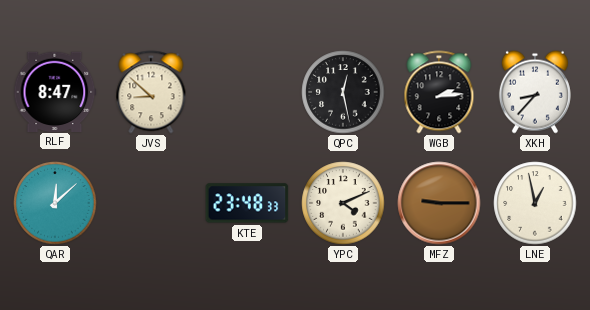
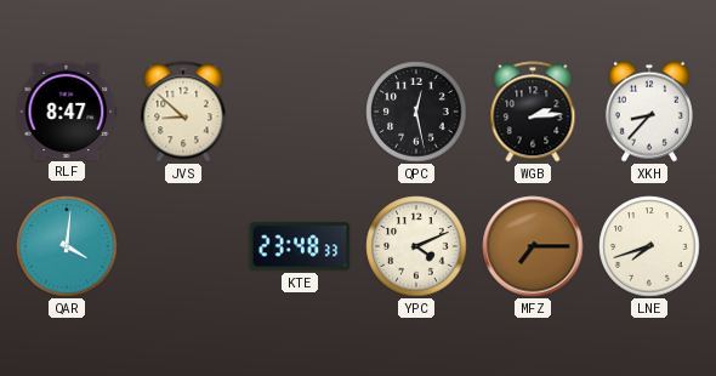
QAR: 12:08 -> 4:01
MFZ: 9:15 -> 7:15
LNE: 12:58 -> 7:42
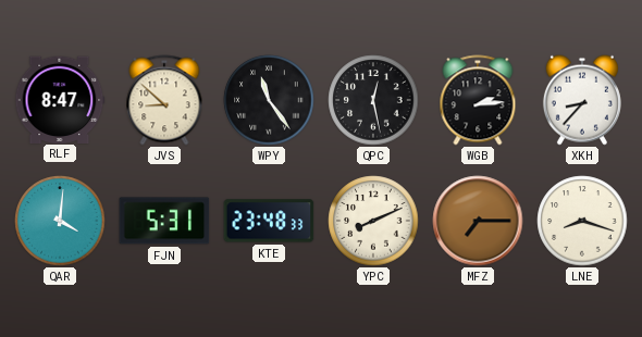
WPY: none -> 11:24
FJN: none -> 5:31
YPC: 4:11 -> 8:11
LNE: 7:42 -> 8:18
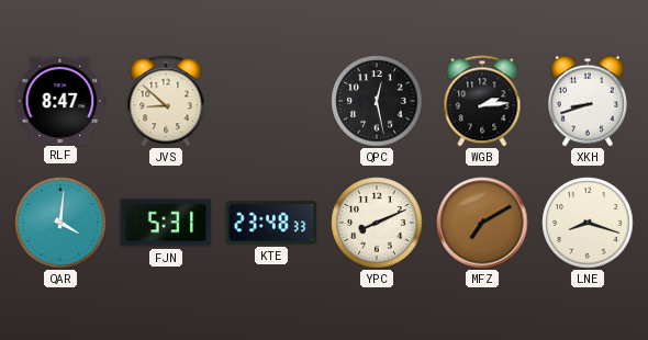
WPY: 11:24 -> none
XKH: 8:37 -> 8:42
MFZ: 7:15 -> 7:10
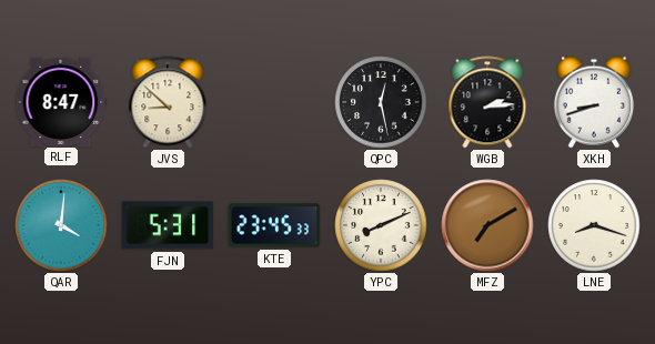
KTE: 23:48 -> 23:45
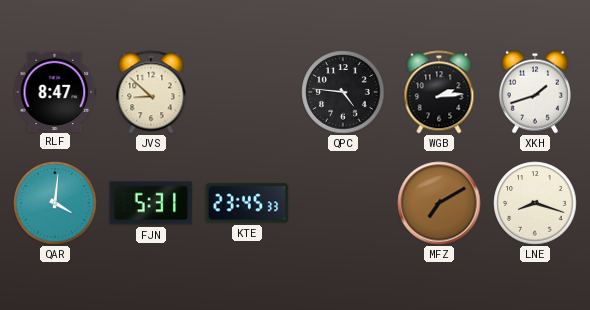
QPC: 12:28 -> 4:46
XKH: 8:42 -> 1:42
YPC: 8:11 -> none
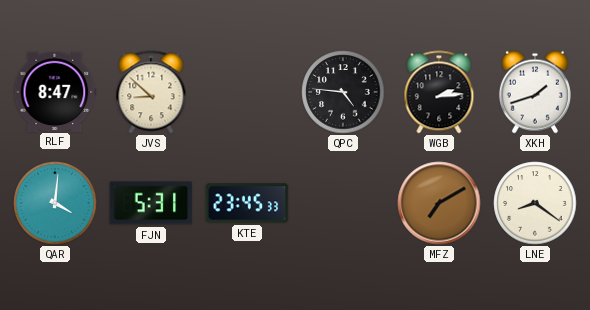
LNE: 8:18 -> 8:21
